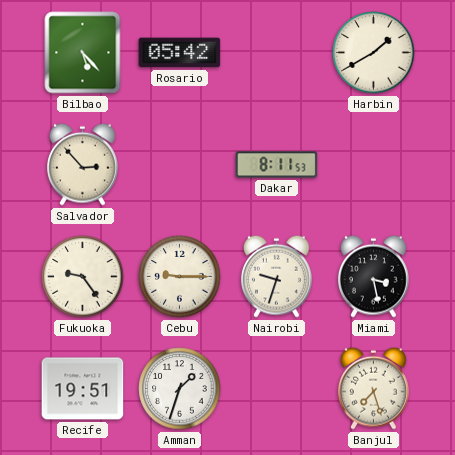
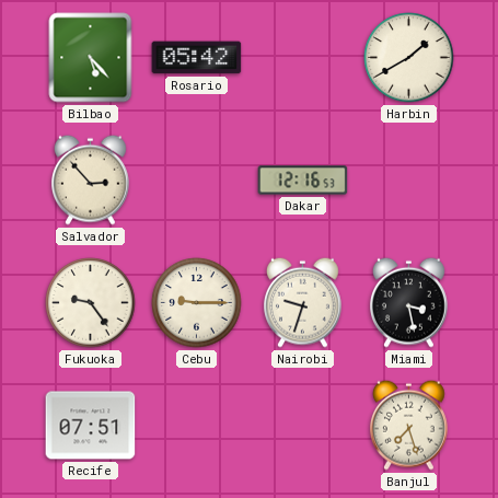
Dakar: 8:11 -> 12:16
Recife: 19:51 -> 07:51
Amman: 1:33 -> none
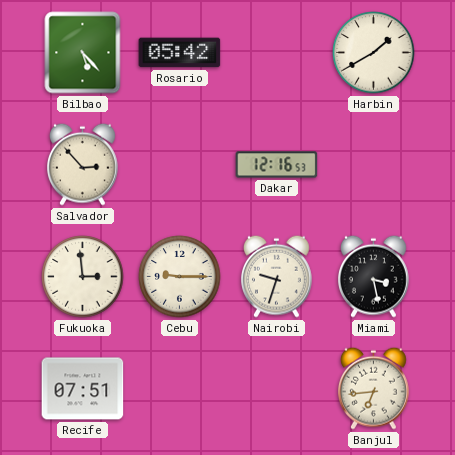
Fukuoka: 9:24 -> 2:59
Banjul: 7:27 -> 6:44
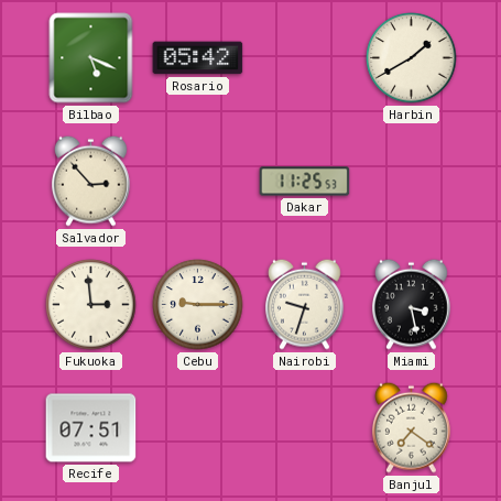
Bilbao: 5:23 -> 5:19
Dakar: 12:16 -> 11:25
Banjul: 6:44 -> 7:21
